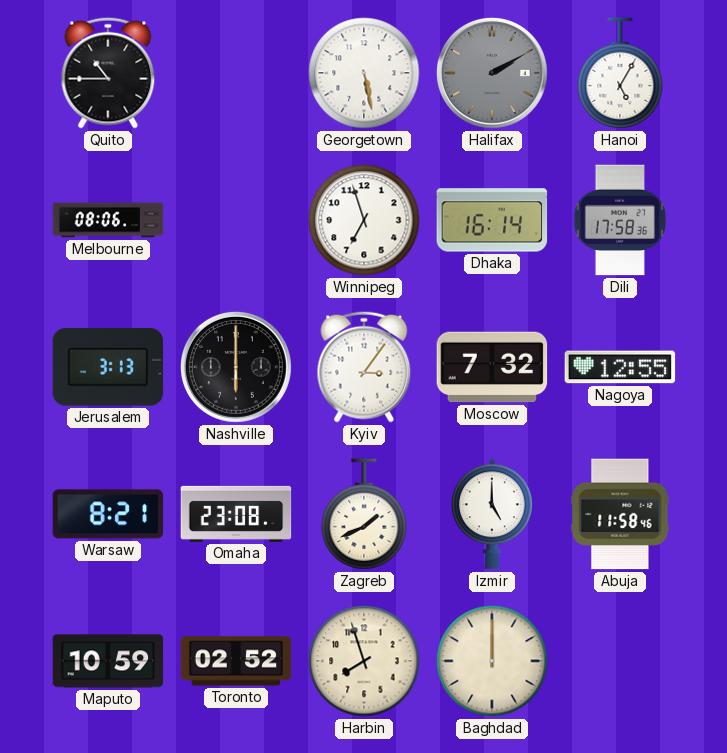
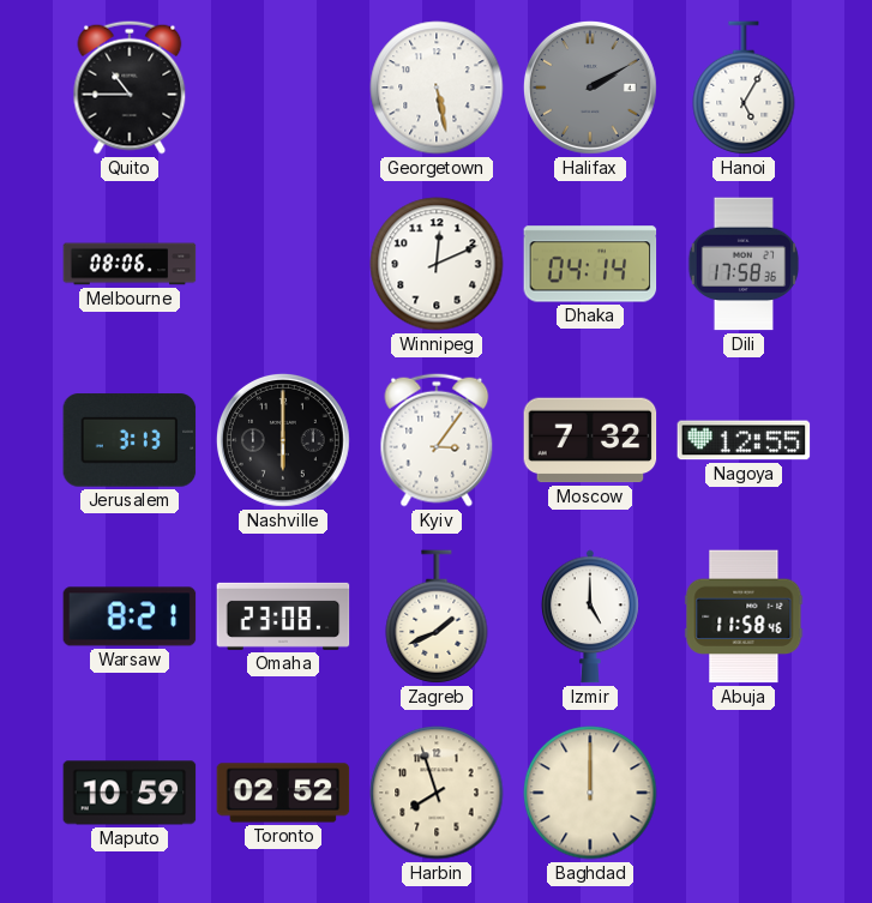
Winnipeg: 6:57 -> 12:11
Dhaka: 16:14 -> 04:14
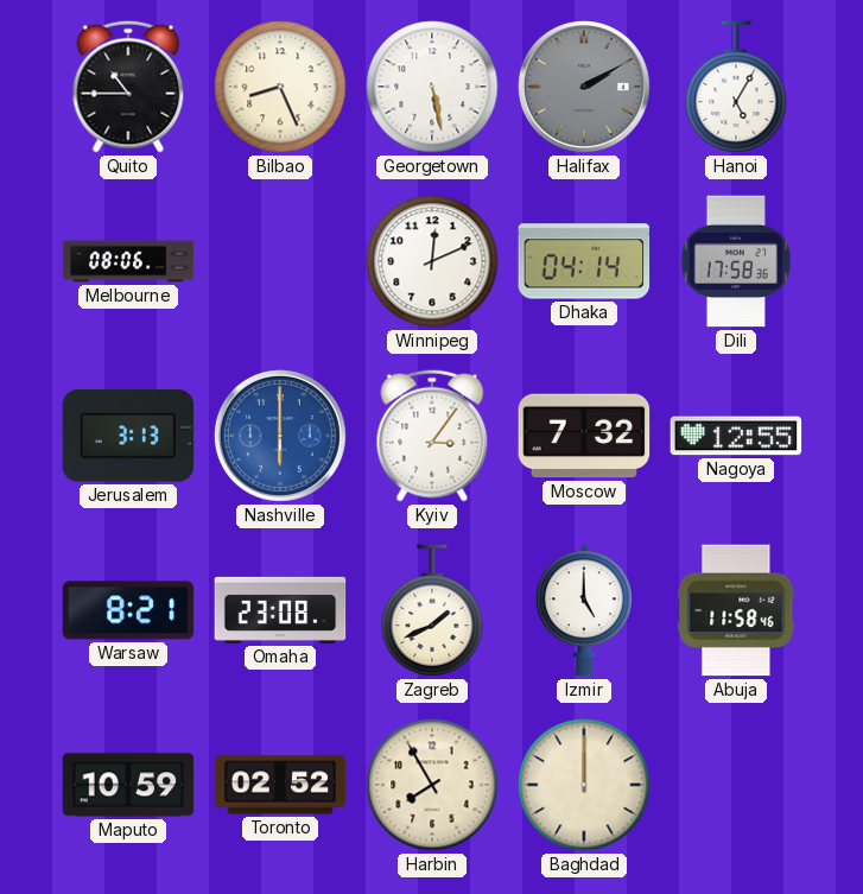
Bilbao: none -> 8:26
Nashville dial: black -> blue
Harbin: 7:57 -> 7:55
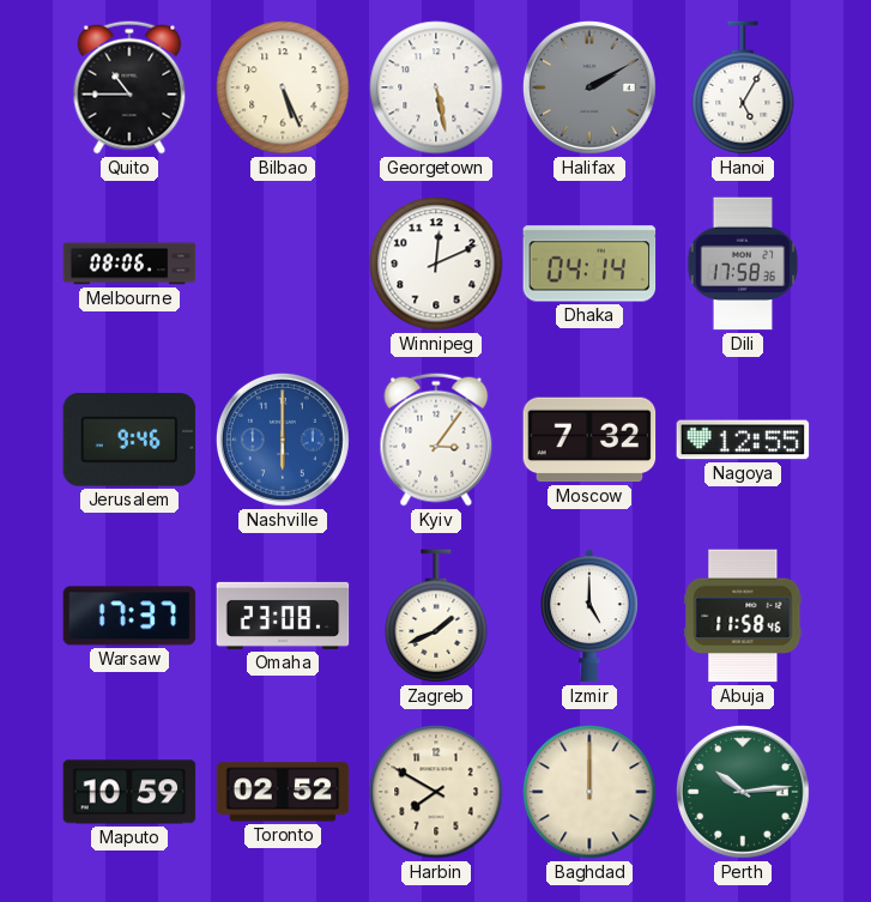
Bilbao: 8:26 -> 5:26
Jerusalem: 3:13 -> 9:46
Warsaw: 8:21 -> 17:37
Harbin: 7:55 -> 7:50
Perth: none -> 10:14
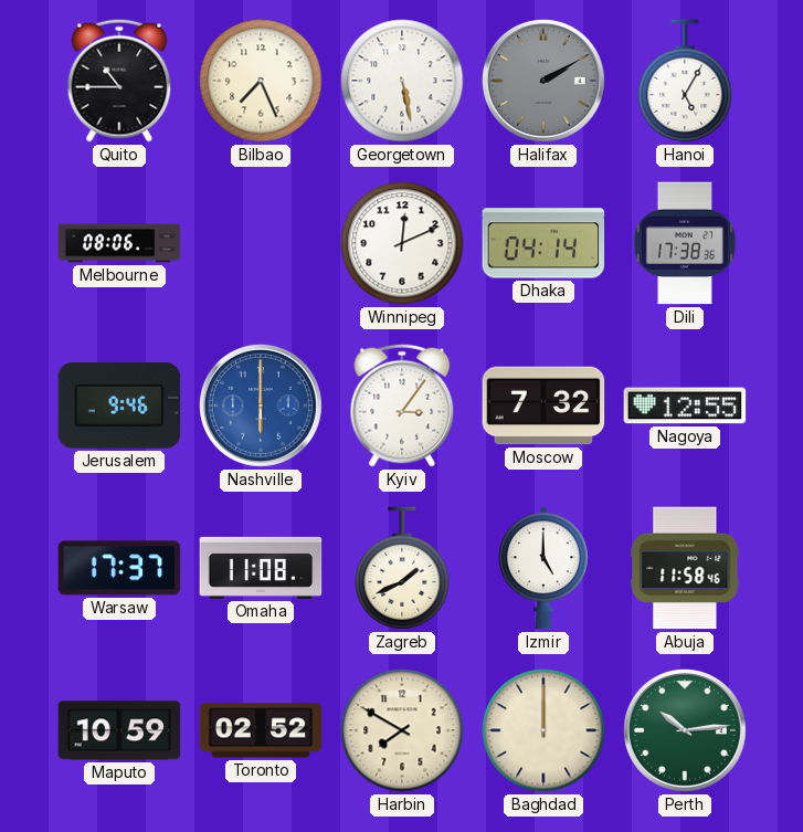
Bilbao: 5:26 -> 7:26
Dili: 17:58 -> 17:38
Omaha: 23:08 -> 11:08
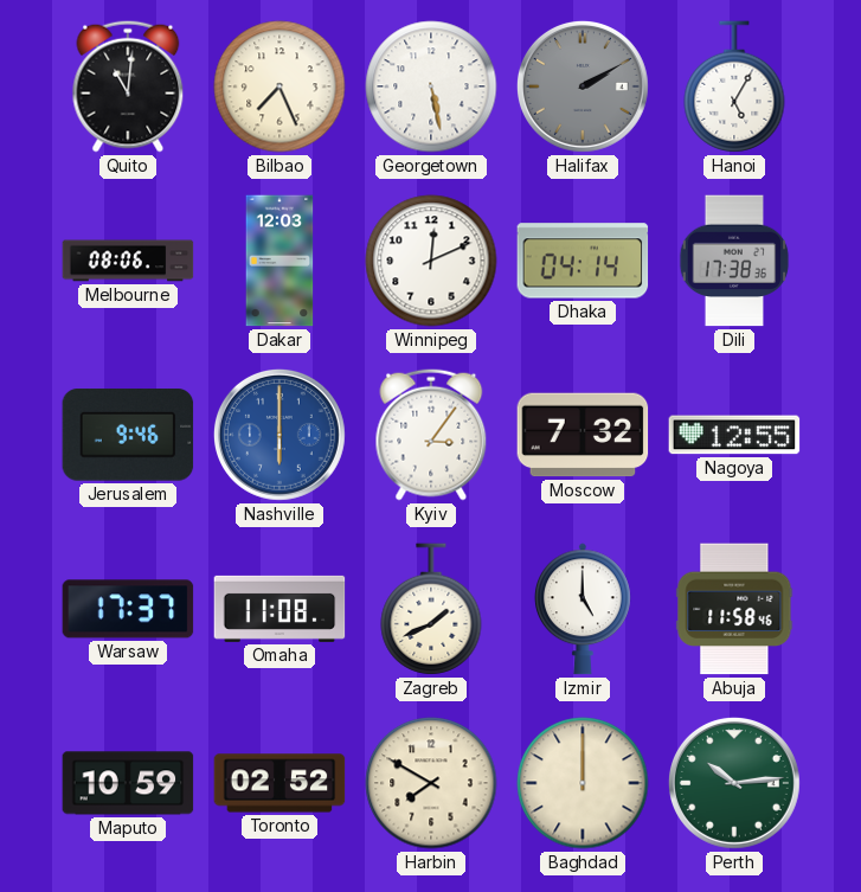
Quito: 10:45 -> 11:01
Dakar: none -> 12:03
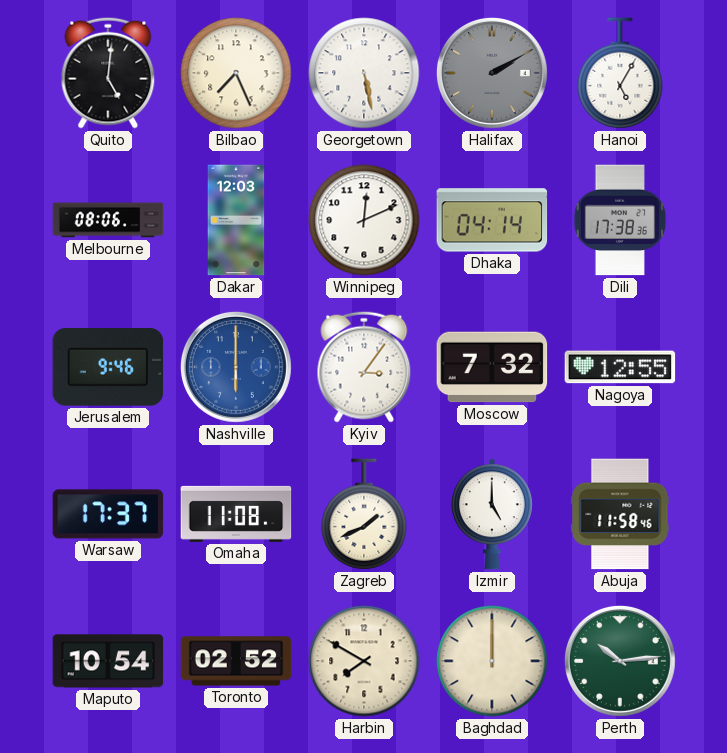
Quito: 11:01 -> 5:01
Maputo: 10:59 -> 10:54
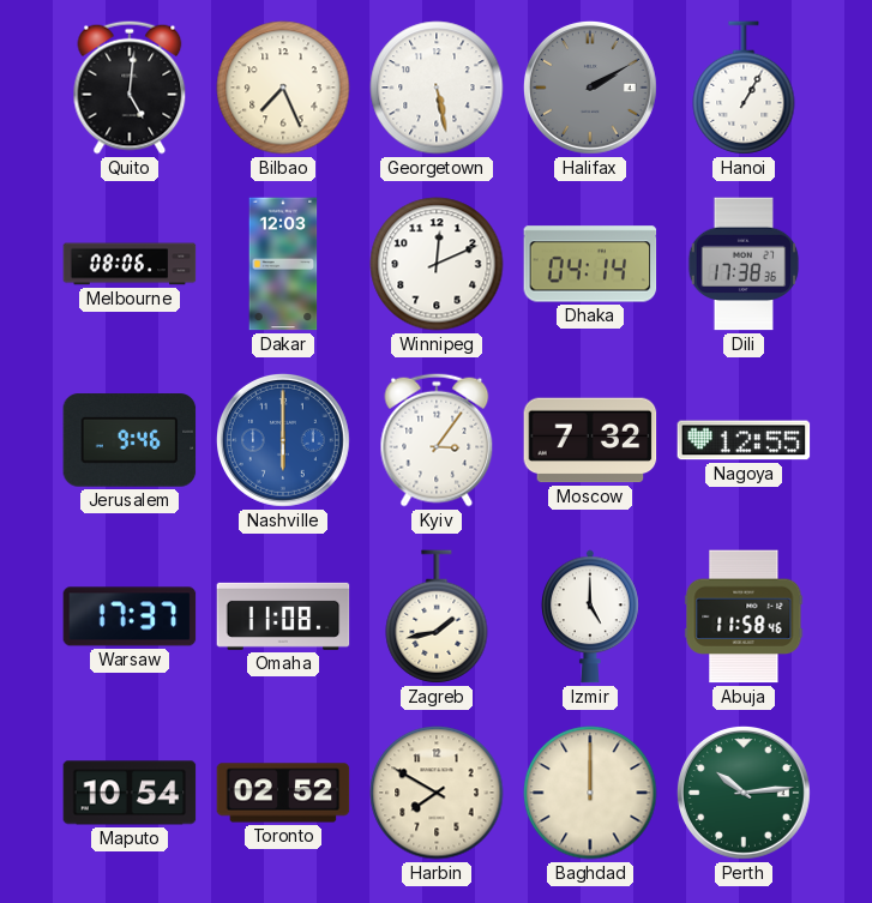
Hanoi: 5:05 -> 1:05
Zagreb: 1:41 -> 1:43
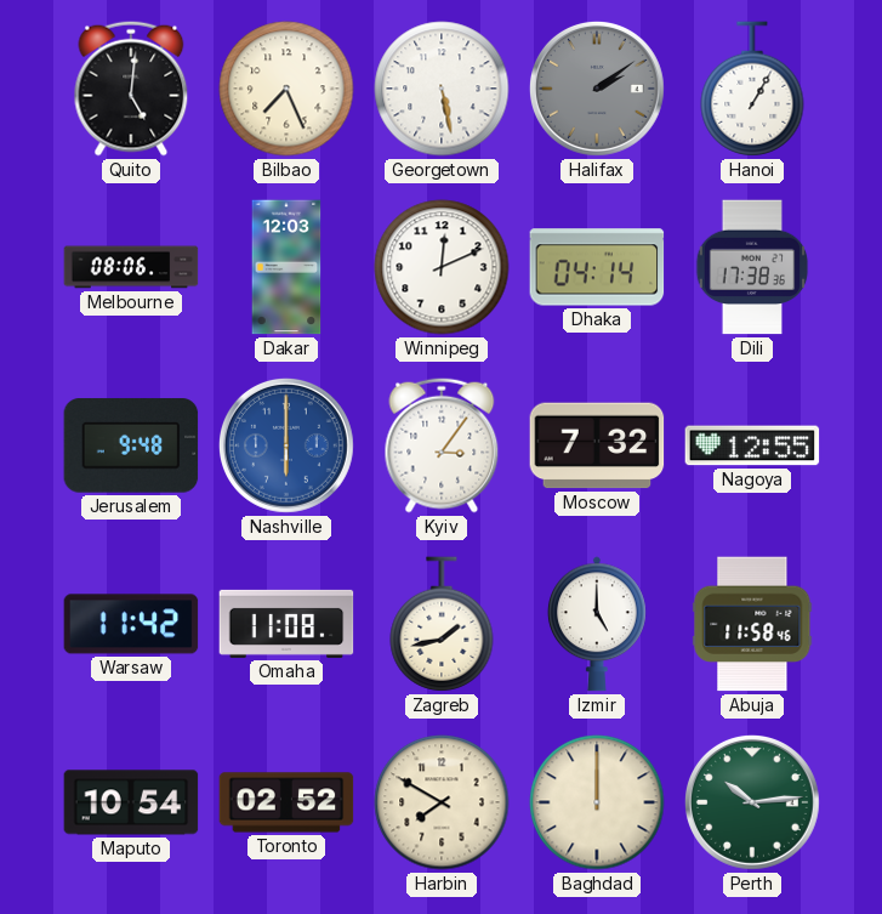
Halifax: 2:10 -> 2:09
Jerusalem: 9:46 -> 9:48
Warsaw: 17:37 -> 11:42
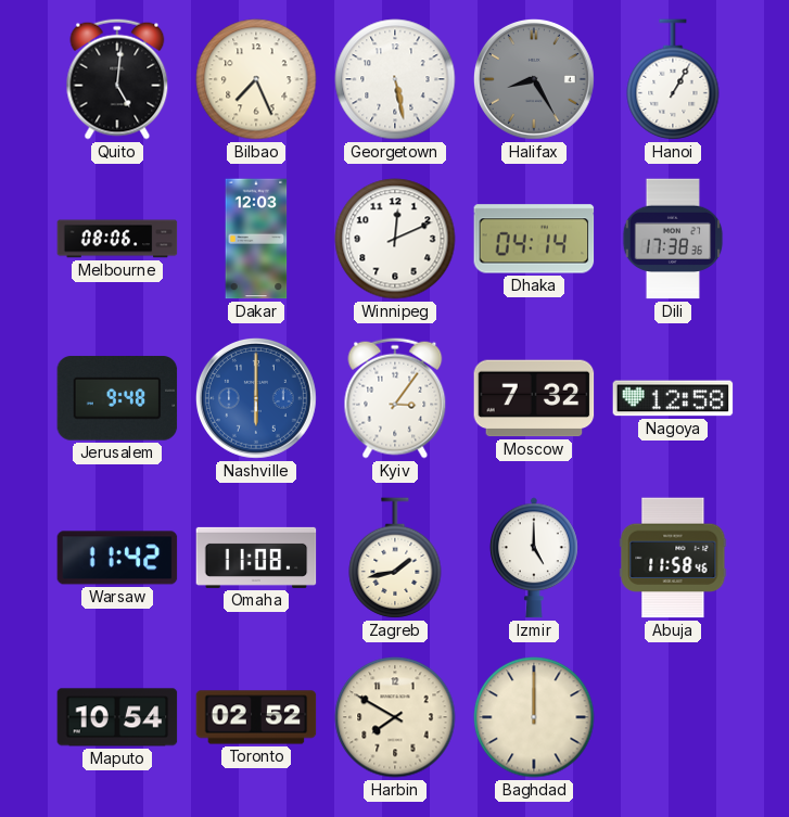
Halifax: 2:09 -> 8:25
Nagoya: 12:55 -> 12:58
Perth: 10:14 -> none
